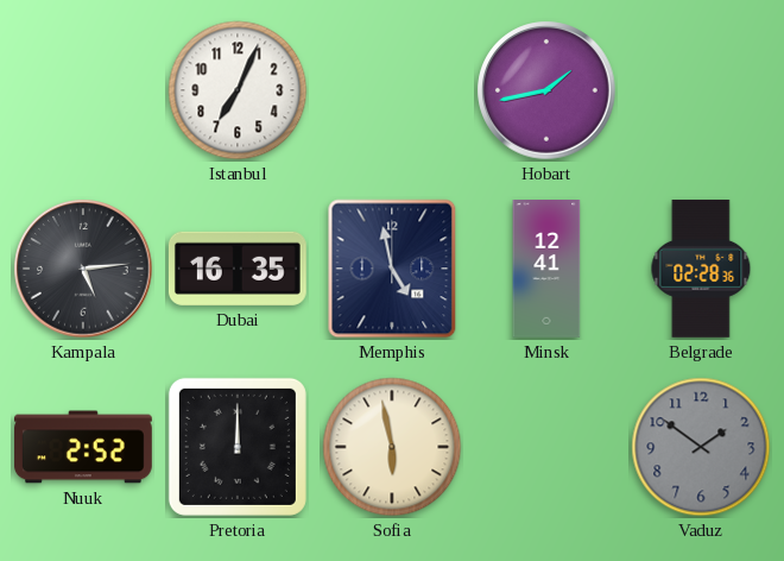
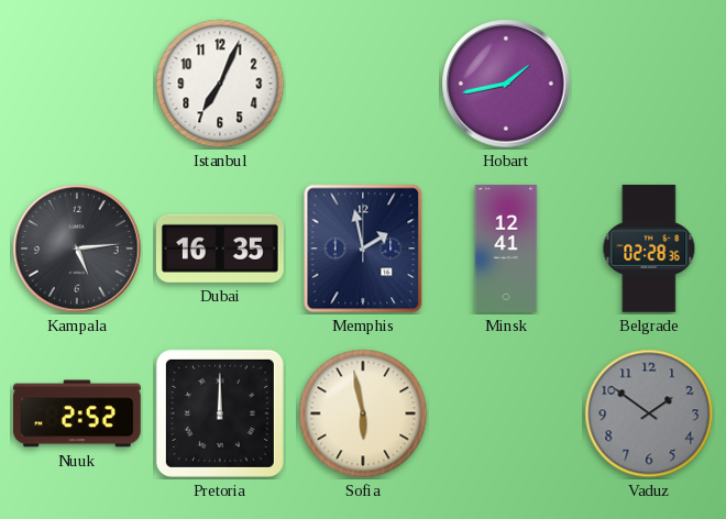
Memphis: 4:58 -> 1:58
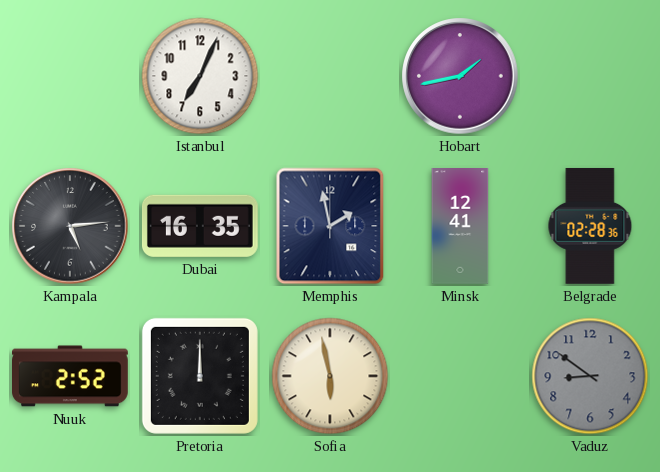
Vaduz: 1:51 -> 8:51
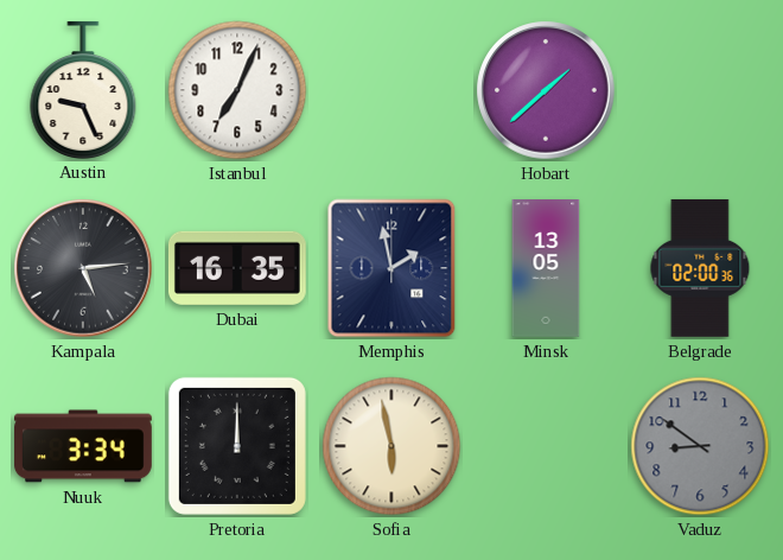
Austin: none -> 9:26
Hobart: 1:43 -> 1:38
Minsk: 12:41 -> 13:05
Belgrade: 02:28 -> 02:00
Nuuk: 2:52 -> 3:34
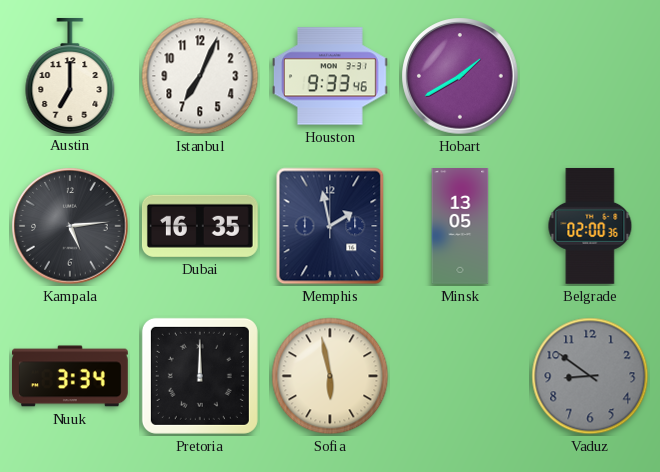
Austin: 9:26 -> 7:00
Houston: none -> 9:33
Hobart: 1:38 -> 1:40
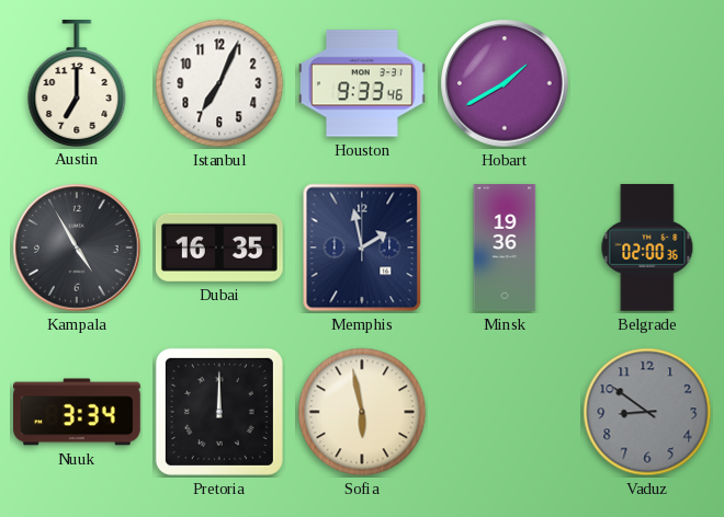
Kampala: 5:14 -> 4:55
Minsk: 13:05 -> 19:36
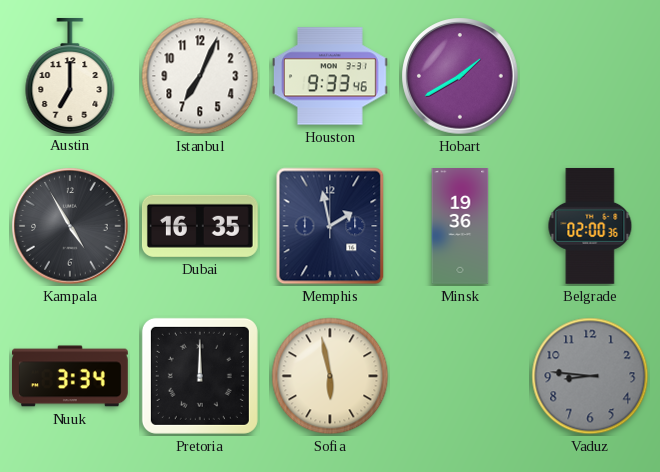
Vaduz: 8:51 -> 8:46
